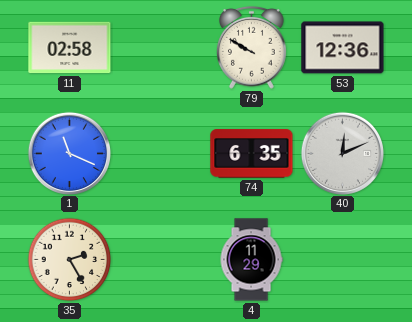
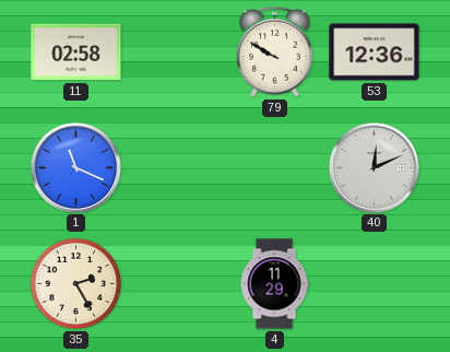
74: 6:35 -> none
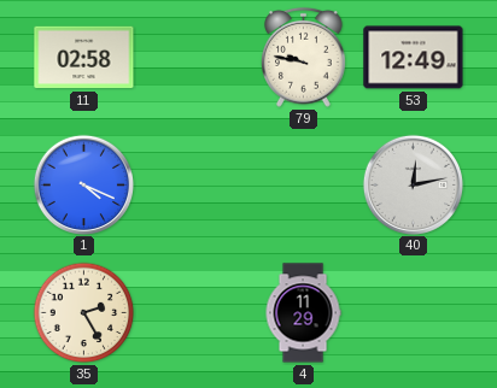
79: 9:50 -> 9:47
53: 12:36 -> 12:49
1: 11:19 -> 4:19
40: 12:11 -> 12:13
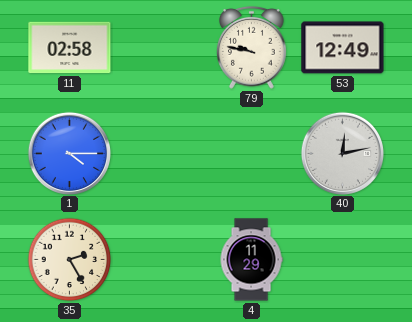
1: 4:19 -> 4:15
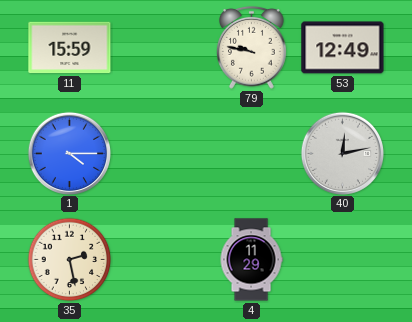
11: 02:58 -> 15:59
35: 2:25 -> 2:28
